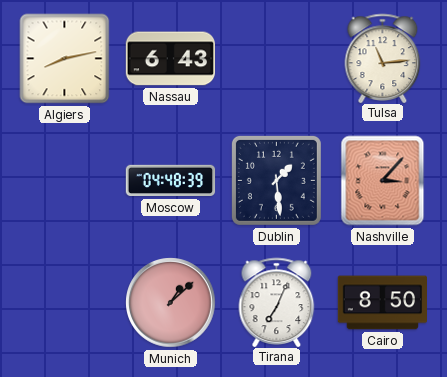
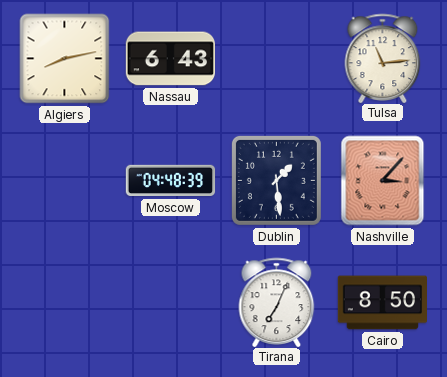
Munich: 1:08 -> none
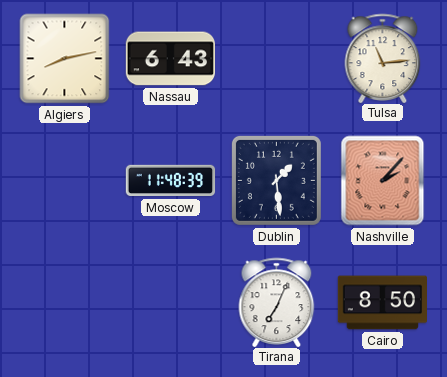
Moscow: 04:48 -> 11:48
Nashville: 3:07 -> 2:07
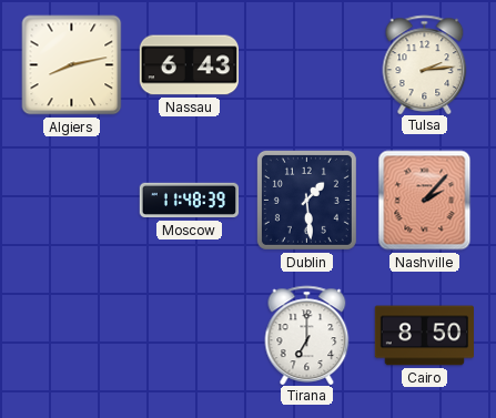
Tulsa: 11:14 -> 2:14
Tirana: 7:04 -> 7:00
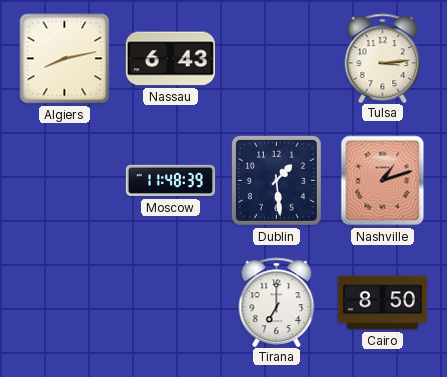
Tulsa: 2:14 -> 3:14
Nashville: 2:07 -> 1:12
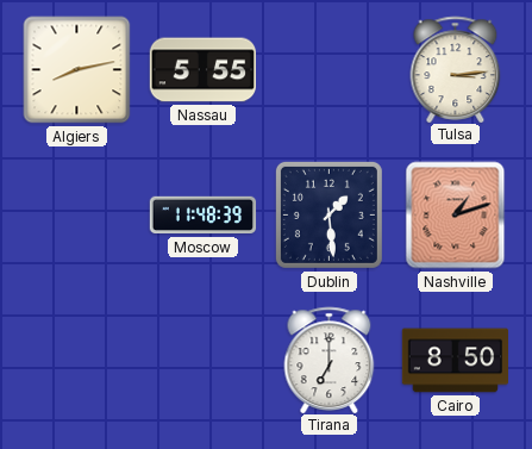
Nassau: 6:43 -> 5:55
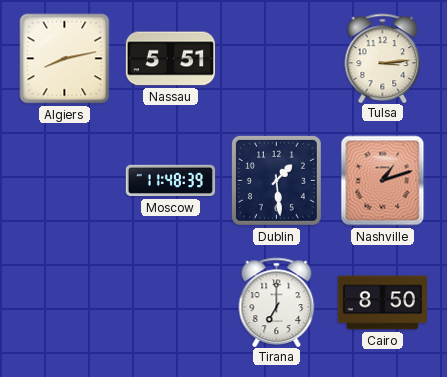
Nassau: 5:55 -> 5:51
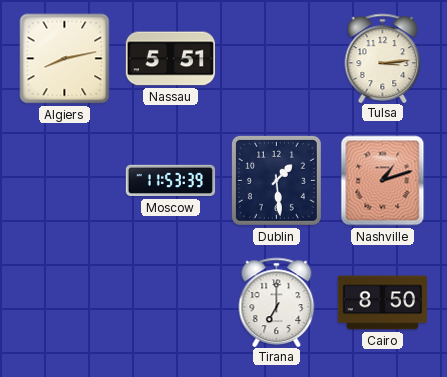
Moscow: 11:48 -> 11:53
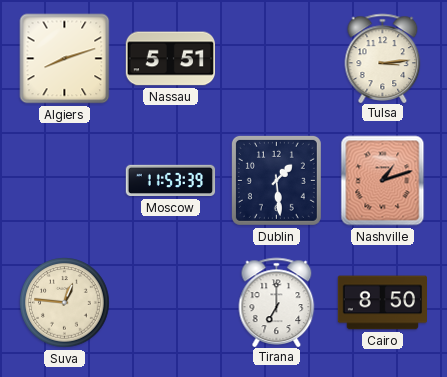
Algiers: 8:13 -> 8:12
Suva: none -> 12:46
